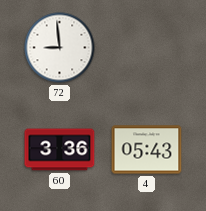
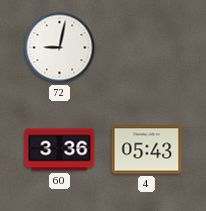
72: 8:59 -> 9:02
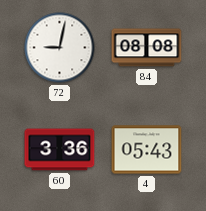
84: none -> 08:08
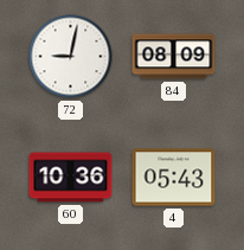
84: 08:08 -> 08:09
60: 3:36 -> 10:36
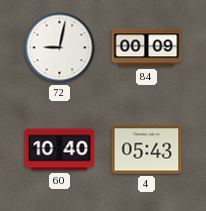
84: 08:09 -> 00:09
60: 10:36 -> 10:40
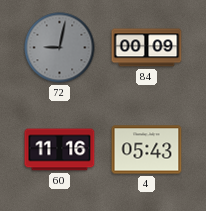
72 dial: white -> grey
60: 10:40 -> 11:16
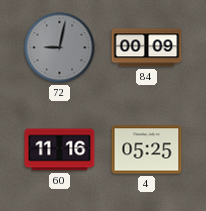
4: 05:43 -> 05:25
